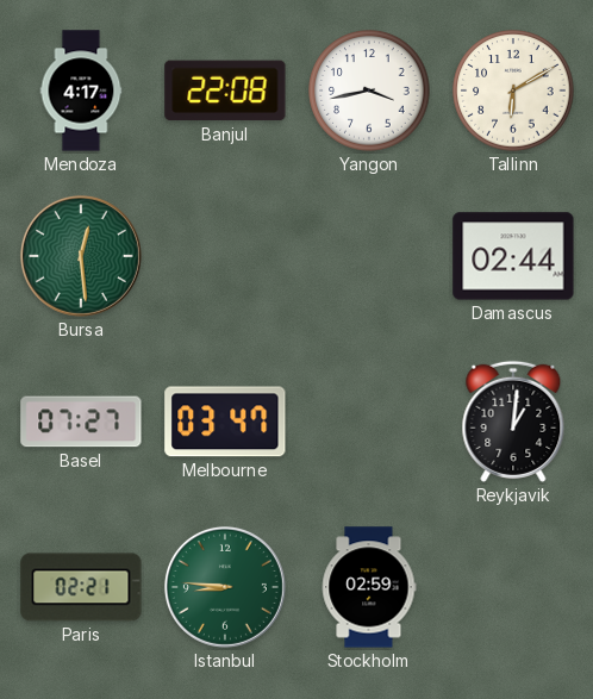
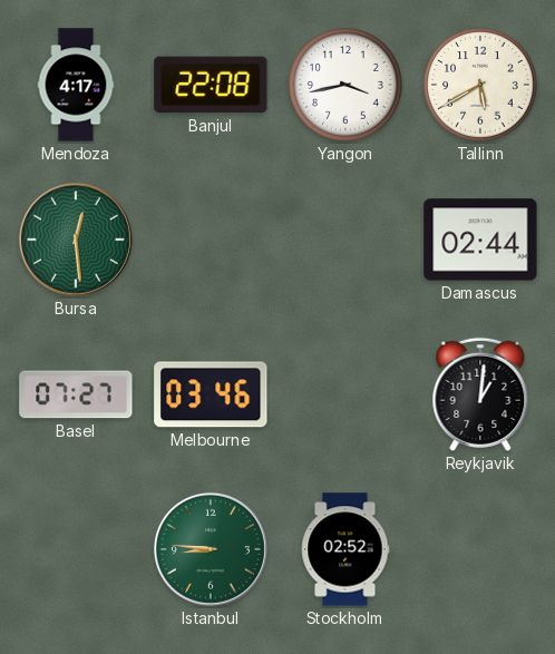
Tallinn: 6:10 -> 5:40
Melbourne: 03:47 -> 03:46
Paris: 02:21 -> none
Stockholm: 02:59 -> 02:52
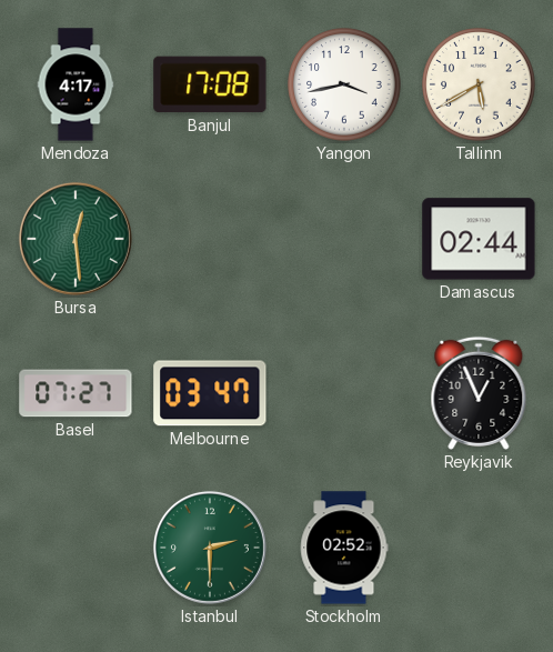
Banjul: 22:08 -> 17:08
Melbourne: 03:46 -> 03:47
Reykjavik: 1:01 -> 12:56
Istanbul: 8:46 -> 2:30
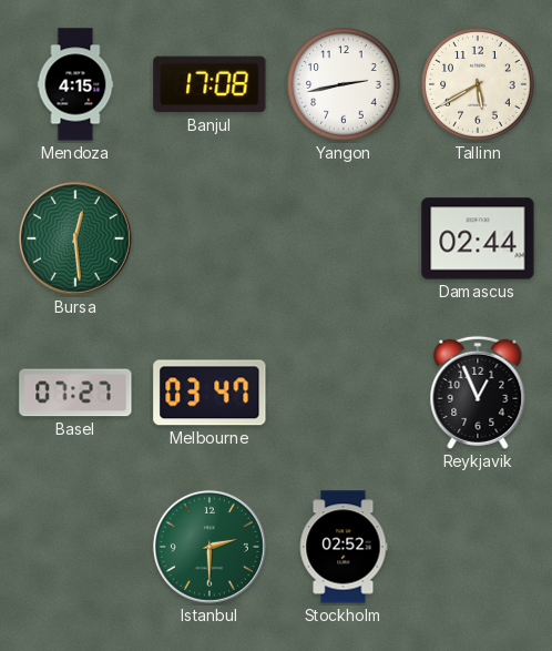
Mendoza: 4:17 -> 4:15
Yangon: 3:43 -> 2:43
